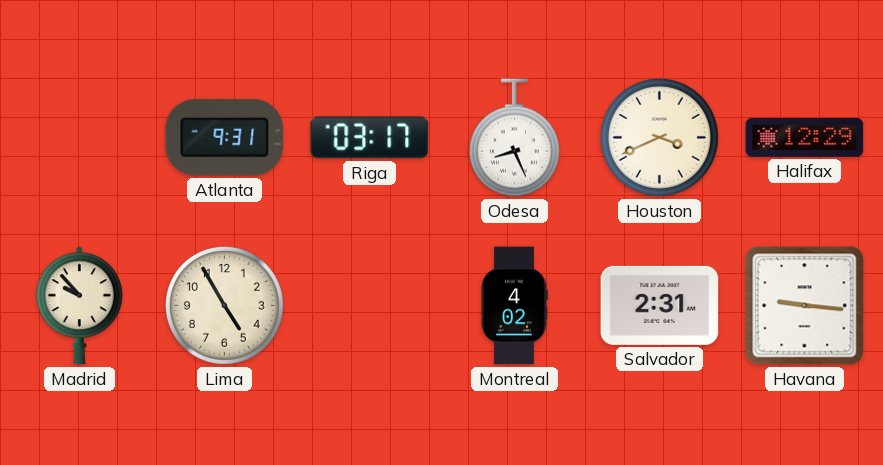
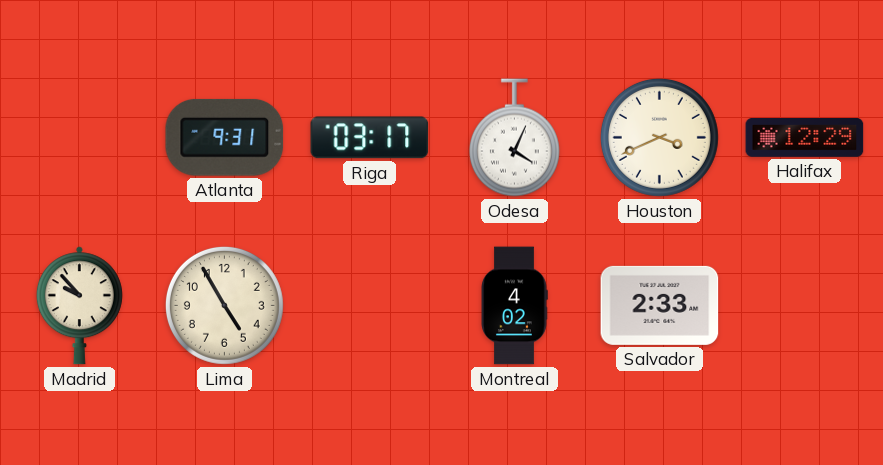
Odesa: 8:26 -> 4:04
Salvador: 2:31 -> 2:33
Havana: 9:16 -> none
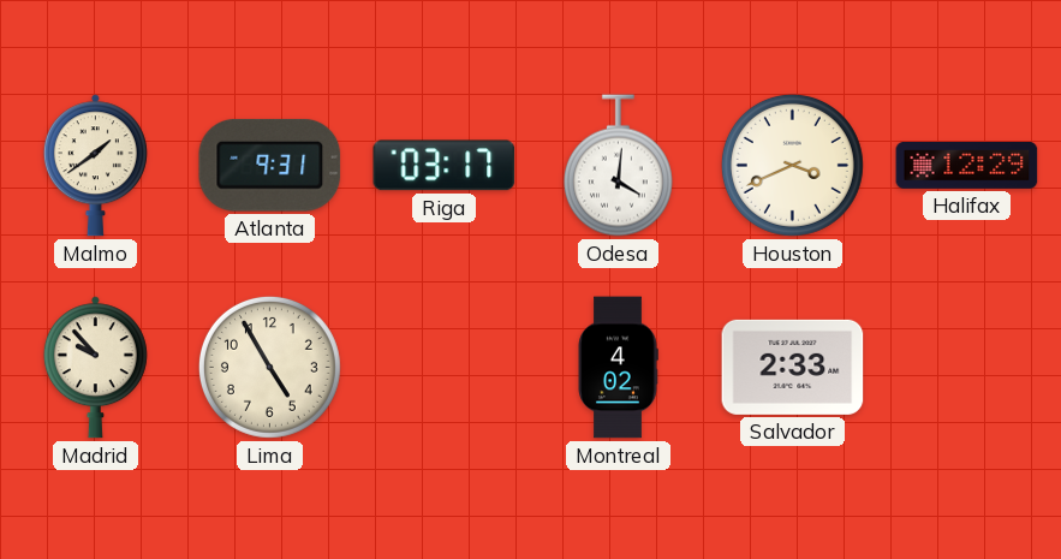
Malmo: none -> 1:39
Odesa: 4:04 -> 4:01
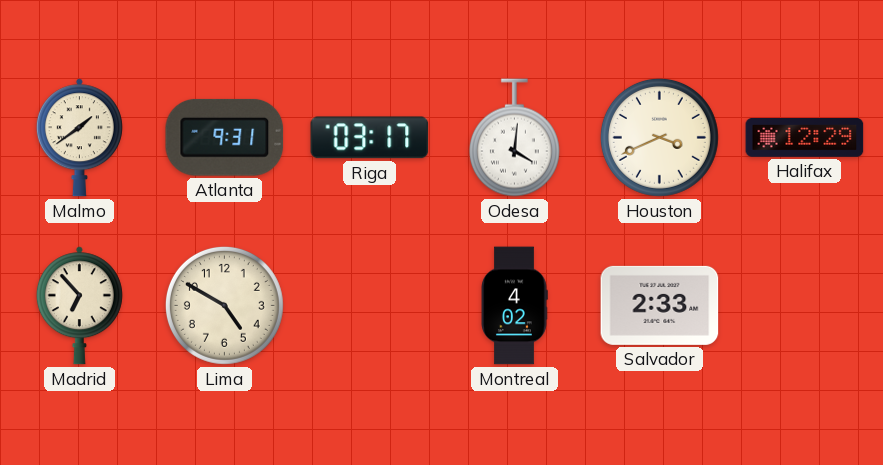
Madrid: 9:53 -> 6:53
Lima: 4:55 -> 4:50
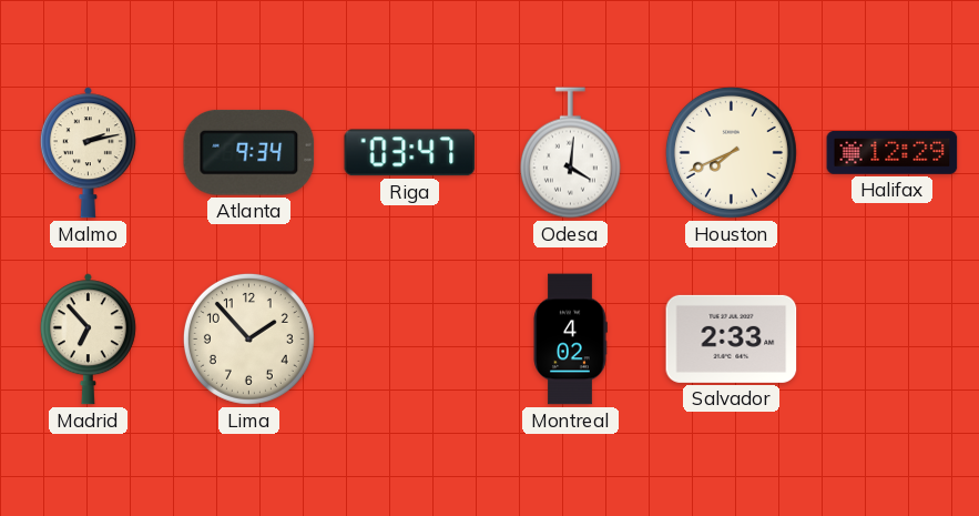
Malmo: 1:39 -> 2:13
Atlanta: 9:31 -> 9:34
Riga: 03:17 -> 03:47
Houston: 3:41 -> 7:41
Lima: 4:50 -> 1:53
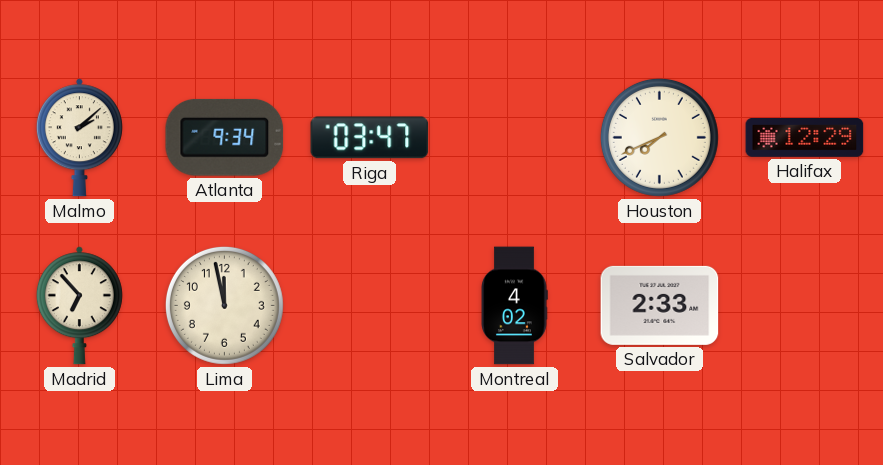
Malmo: 2:13 -> 2:08
Odesa: 4:01 -> none
Lima: 1:53 -> 11:58
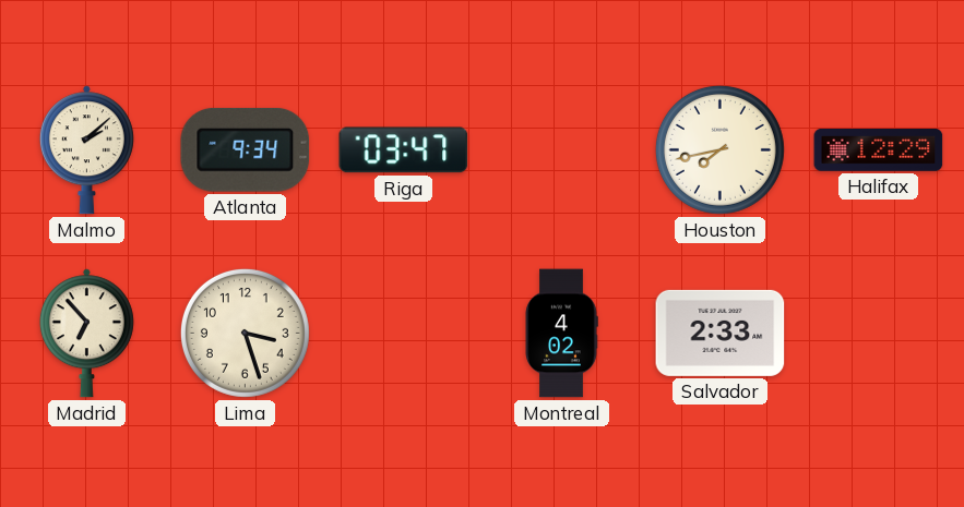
Houston: 7:41 -> 7:43
Lima: 11:58 -> 3:27
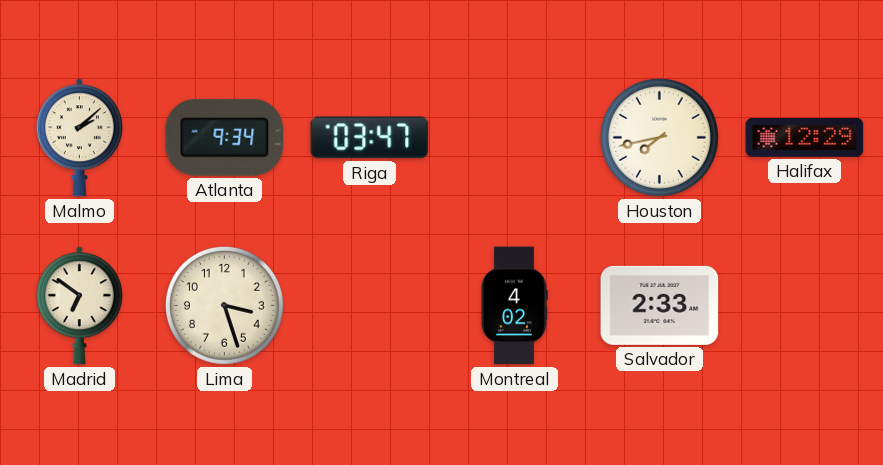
Madrid: 6:53 -> 6:51
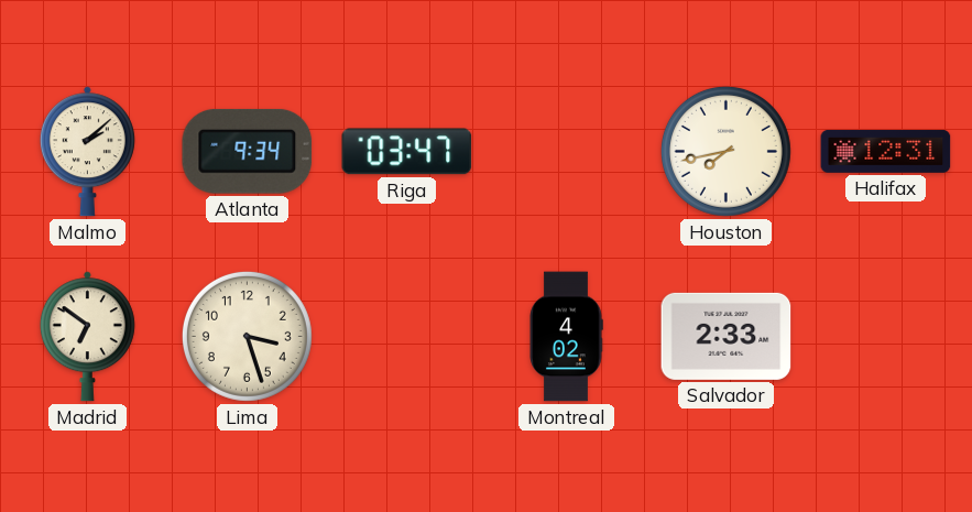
Halifax: 12:29 -> 12:31
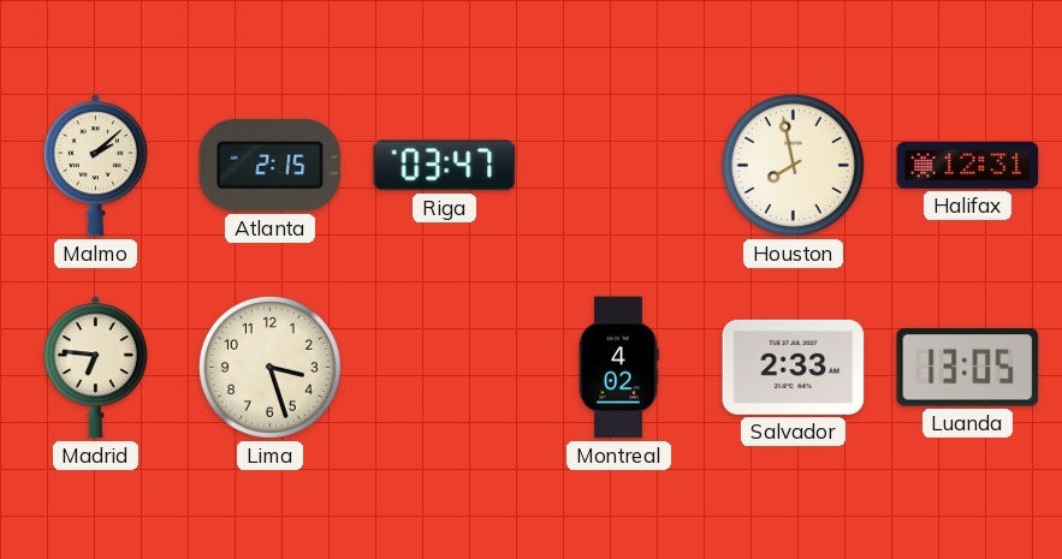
Atlanta: 9:34 -> 2:15
Houston: 7:43 -> 7:58
Madrid: 6:51 -> 6:46
Luanda: none -> 13:05
